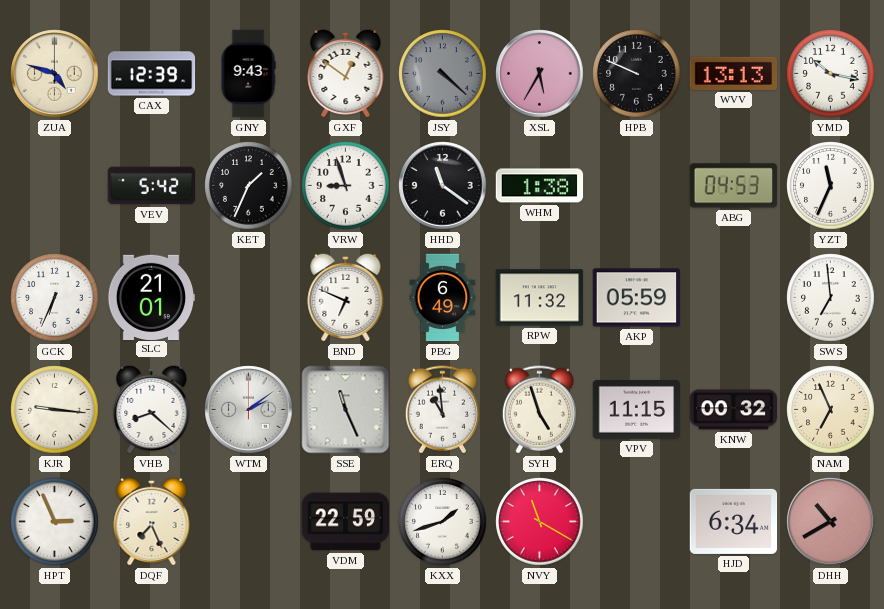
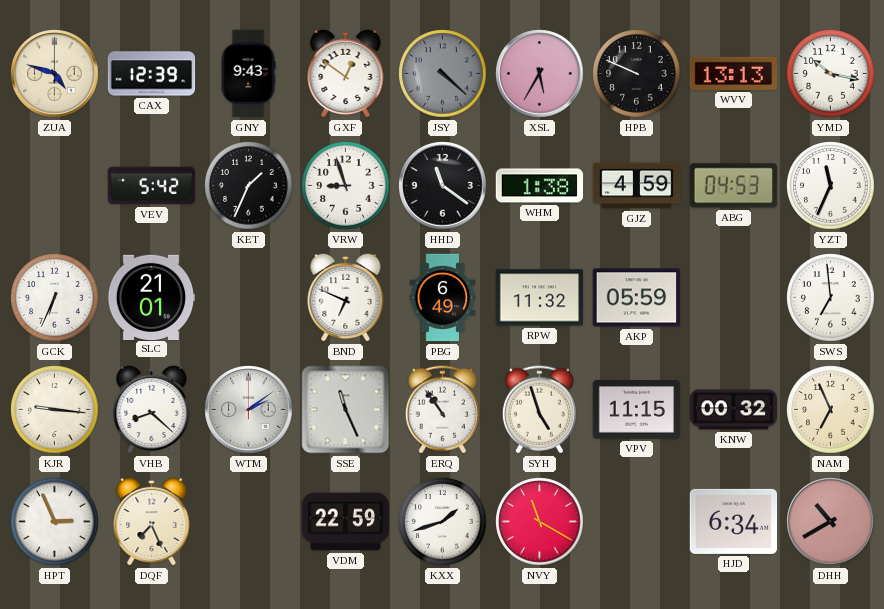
GJZ: none -> 4:59
ERQ: 10:59 -> 10:54
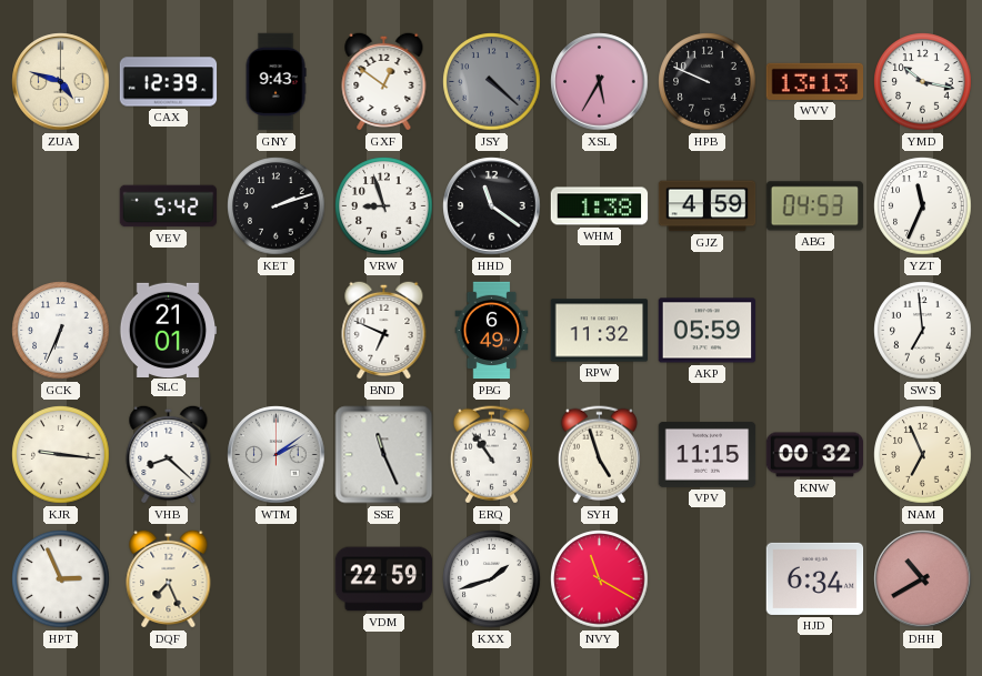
KET: 1:34 -> 2:12
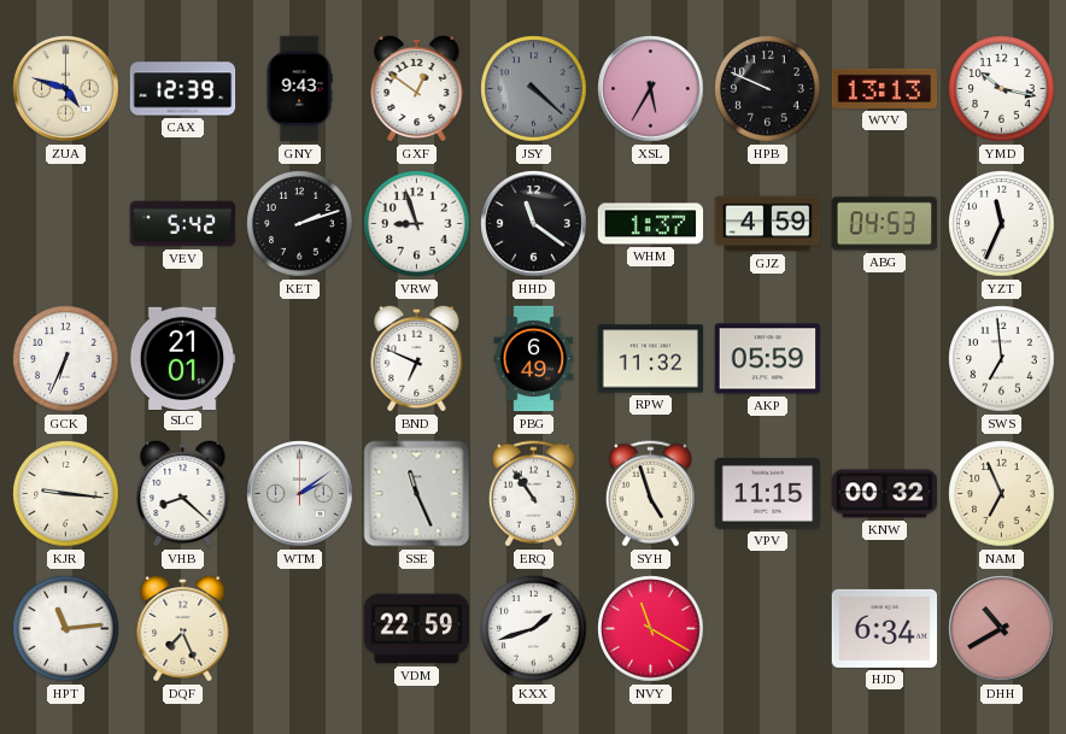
WHM: 1:38 -> 1:37
HPT: 2:56 -> 11:14
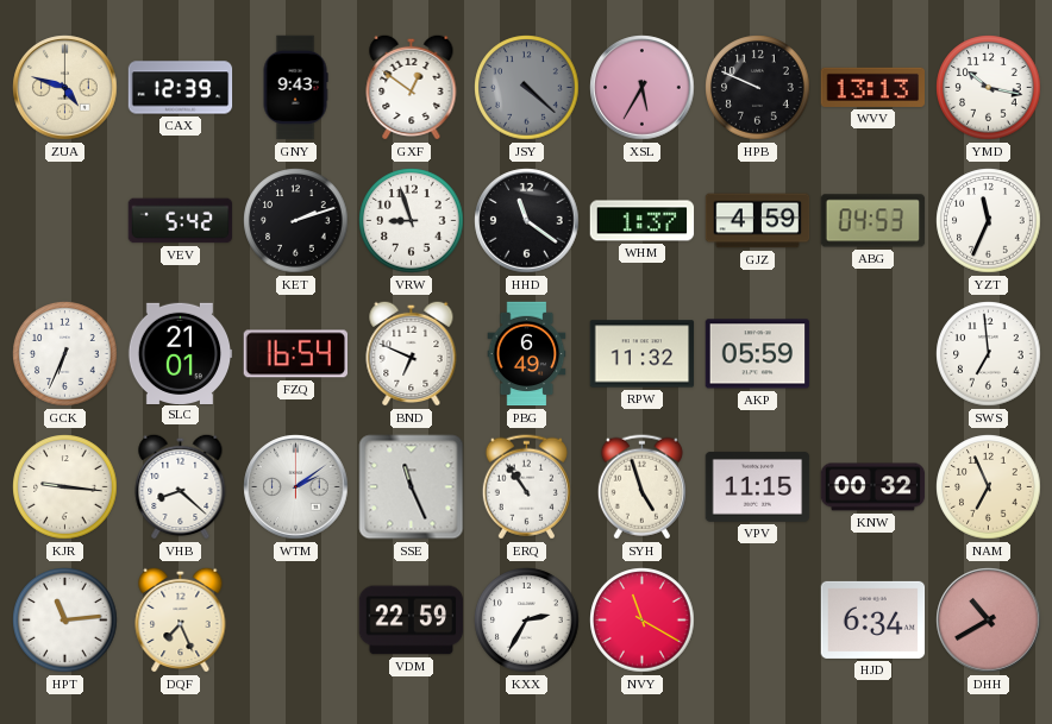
FZQ: none -> 16:54
KXX: 1:42 -> 2:35
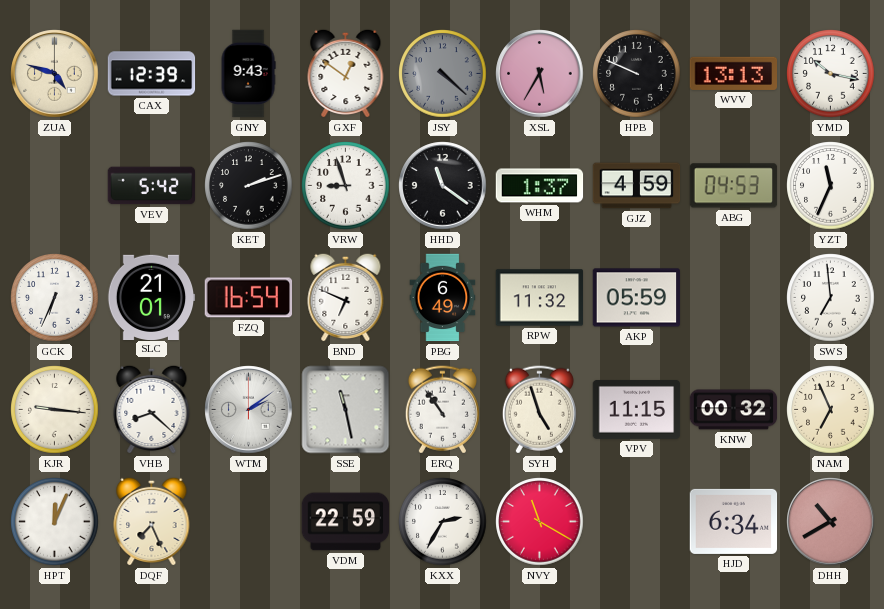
SSE: 11:26 -> 11:28
HPT: 11:14 -> 12:04
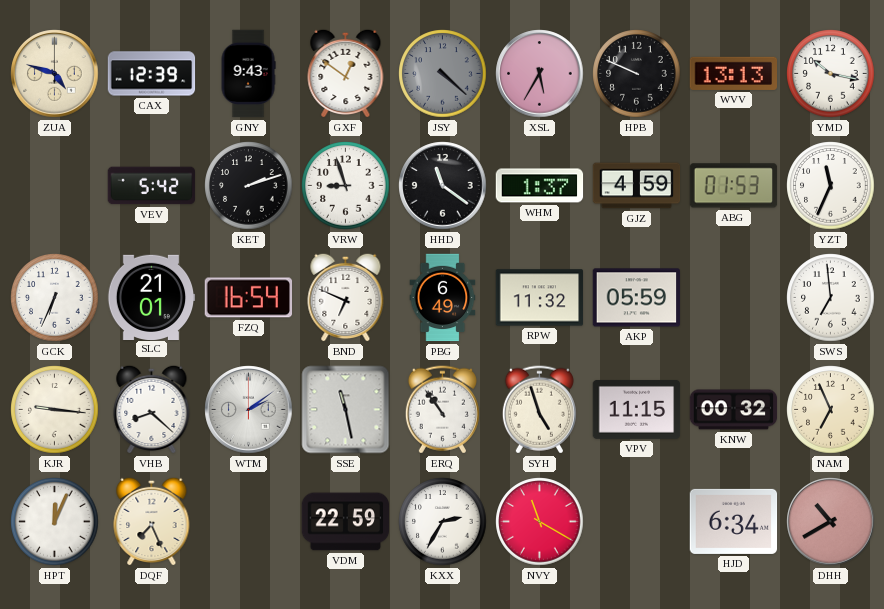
ABG: 04:53 -> 01:53
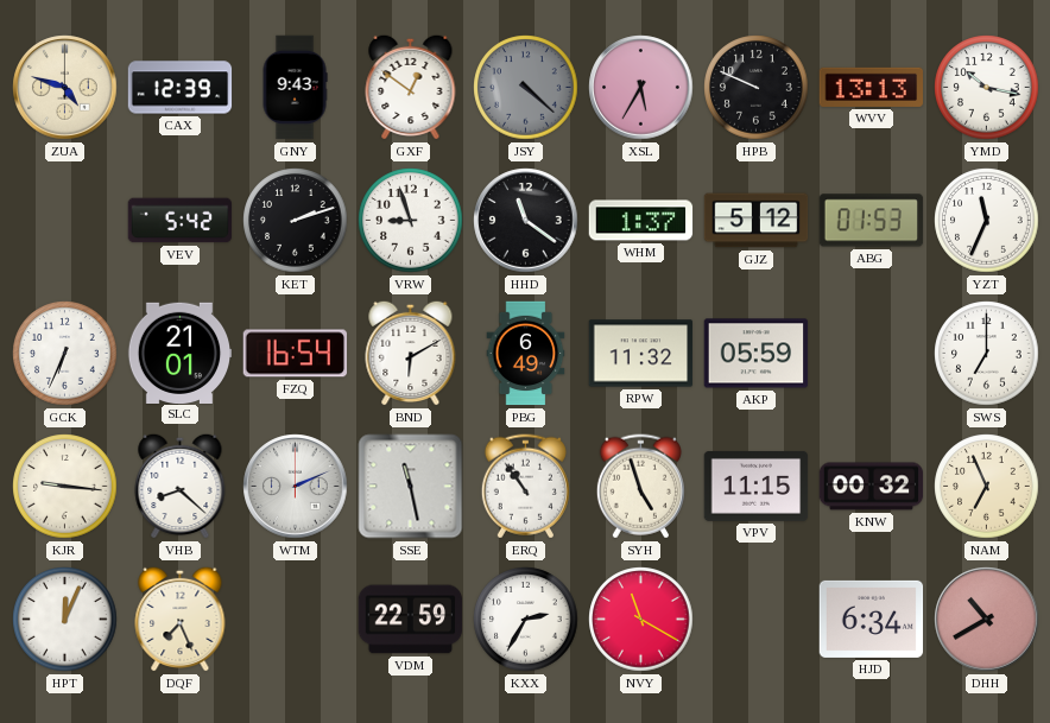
GJZ: 4:59 -> 5:12
BND: 6:49 -> 6:10
SWS: 6:59 -> 7:00
WTM: 2:09 -> 2:11
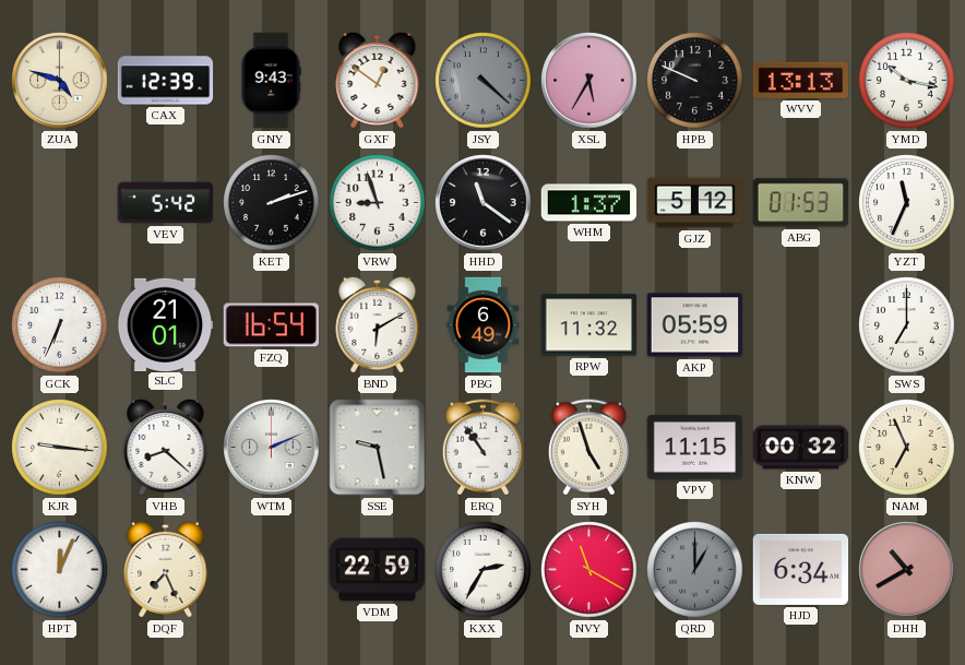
SSE: 11:28 -> 9:28
QRD: none -> 1:00
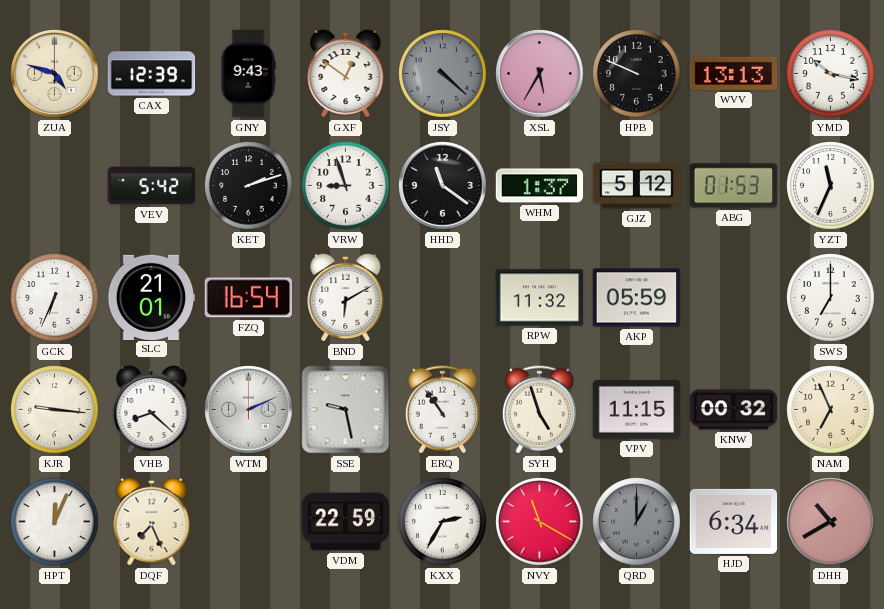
PBG: 6:49 -> none
